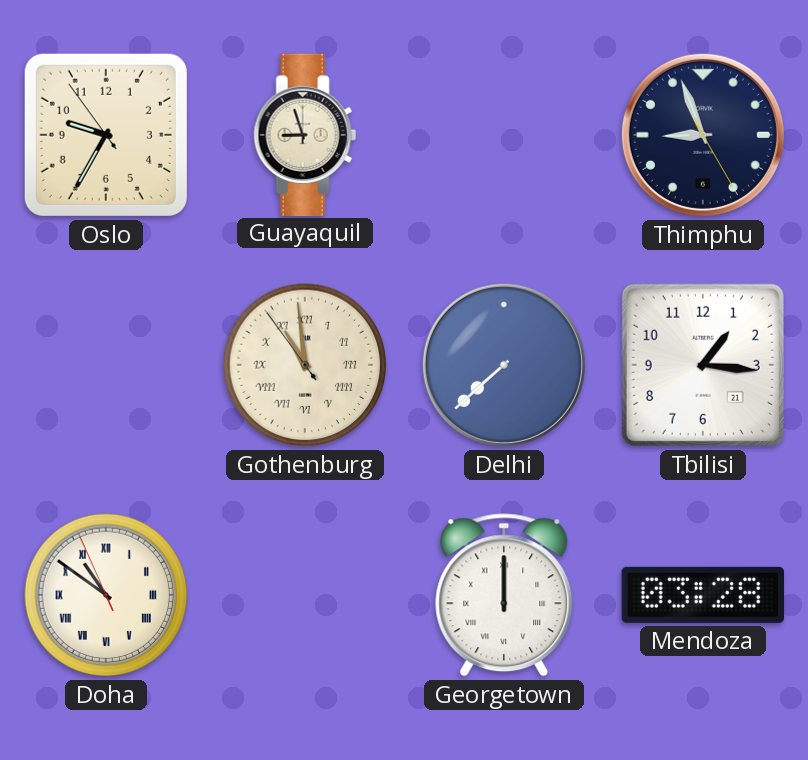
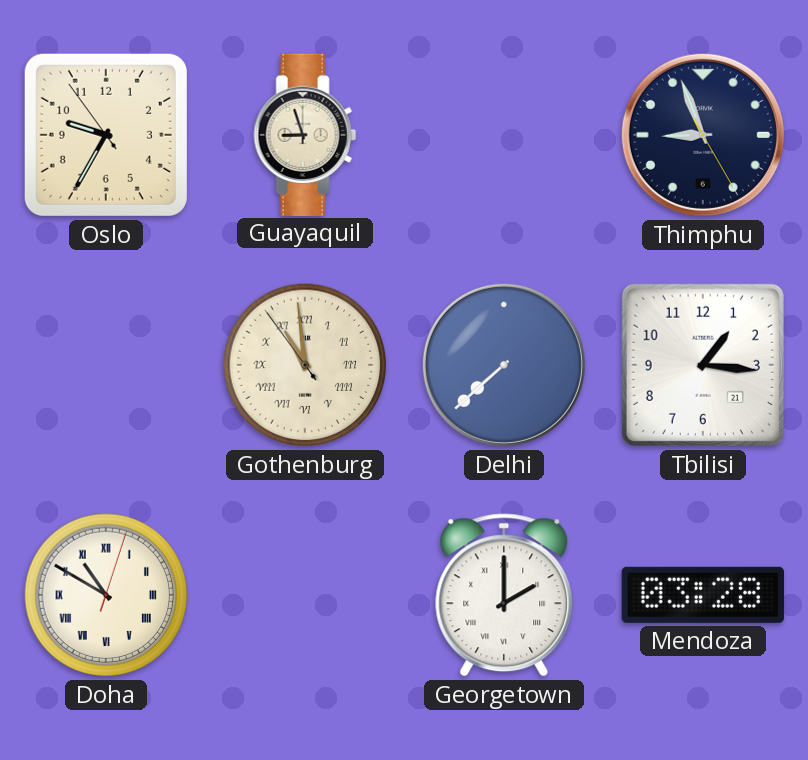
Doha: 10:50:56 -> 10:50:03
Georgetown: 12:00 -> 2:00
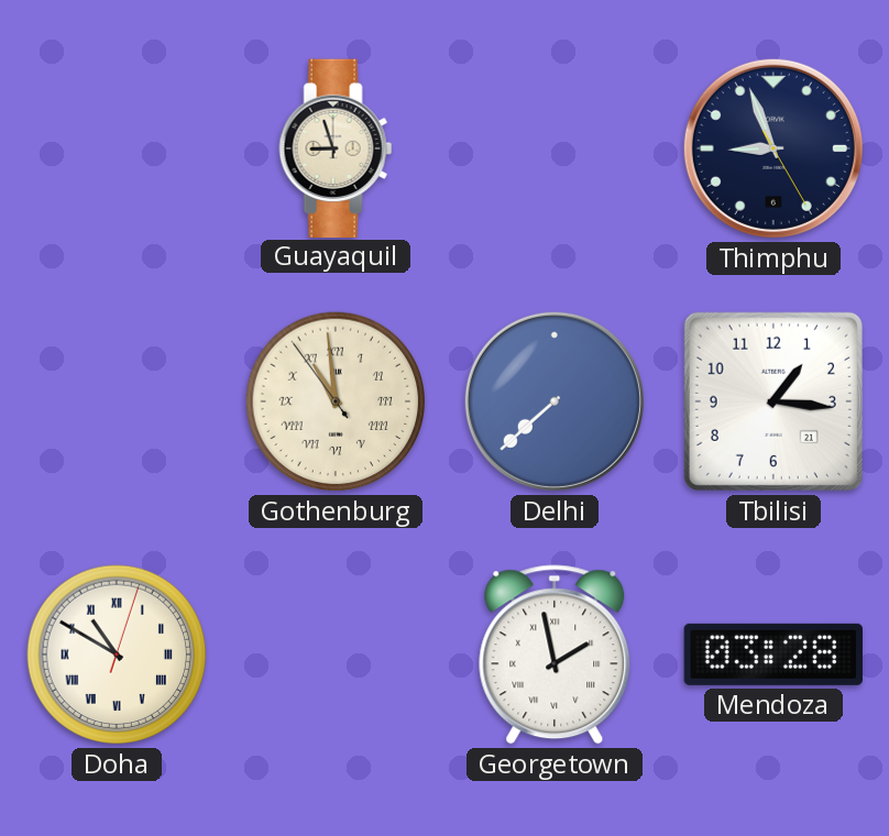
Oslo: 9:34 -> none
Georgetown: 2:00 -> 1:58
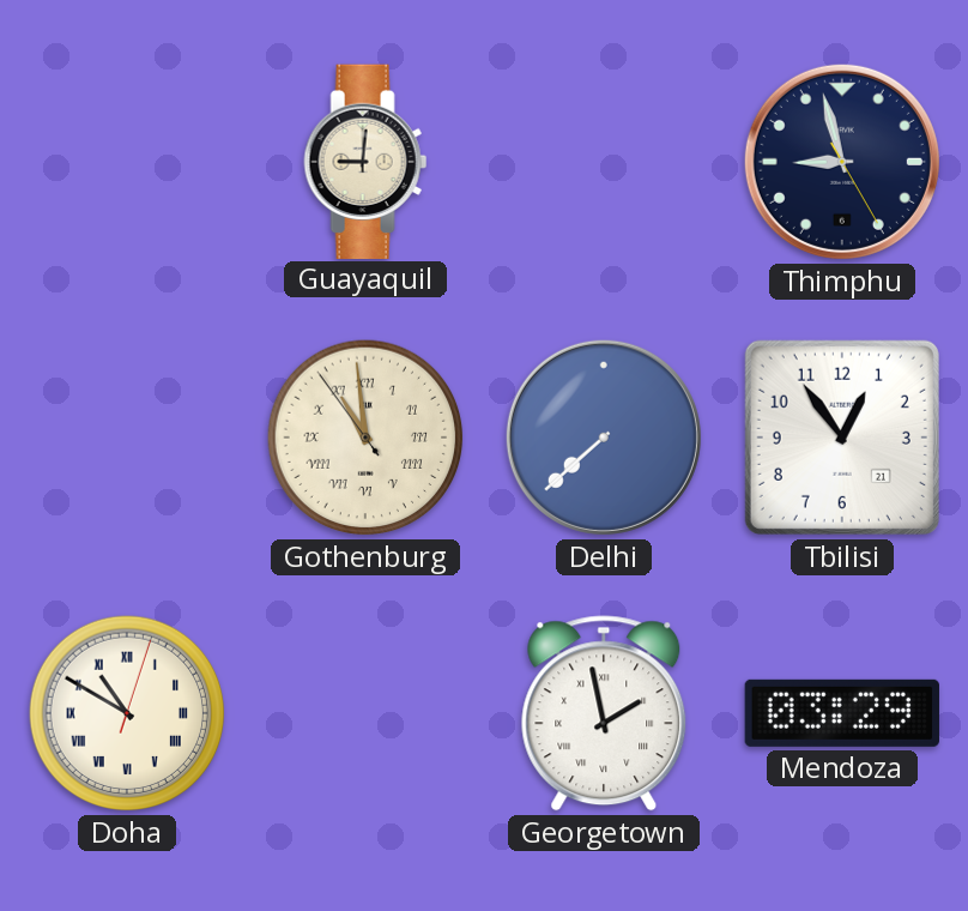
Guayaquil: 8:57 -> 9:01
Thimphu: 8:56 -> 8:57
Tbilisi: 1:16 -> 12:54
Mendoza: 03:28 -> 03:29
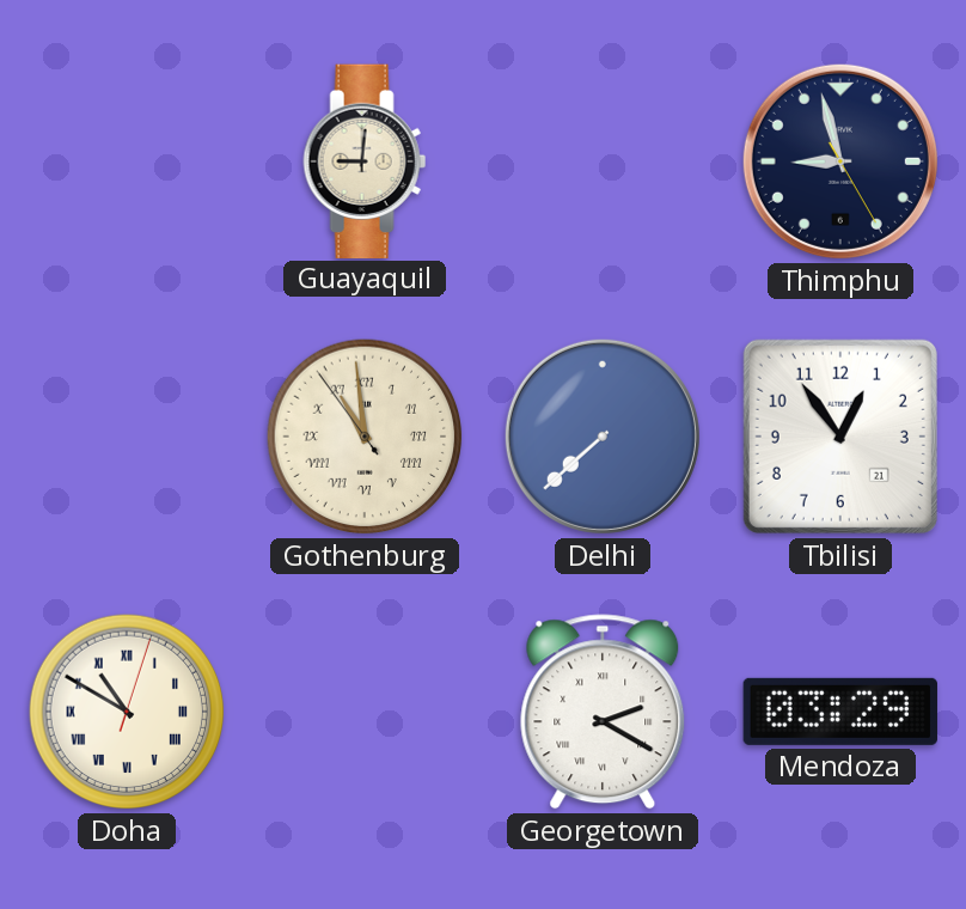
Georgetown: 1:58 -> 2:20
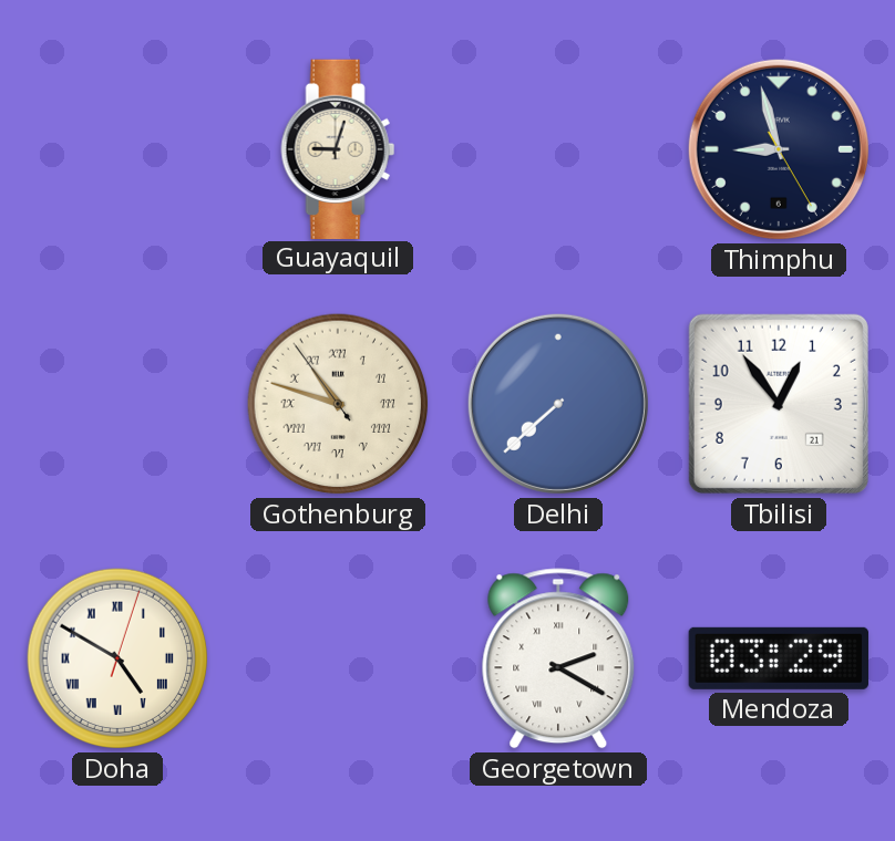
Guayaquil: 9:01 -> 9:03
Gothenburg: 10:58 -> 10:47
Doha: 10:50 -> 4:50
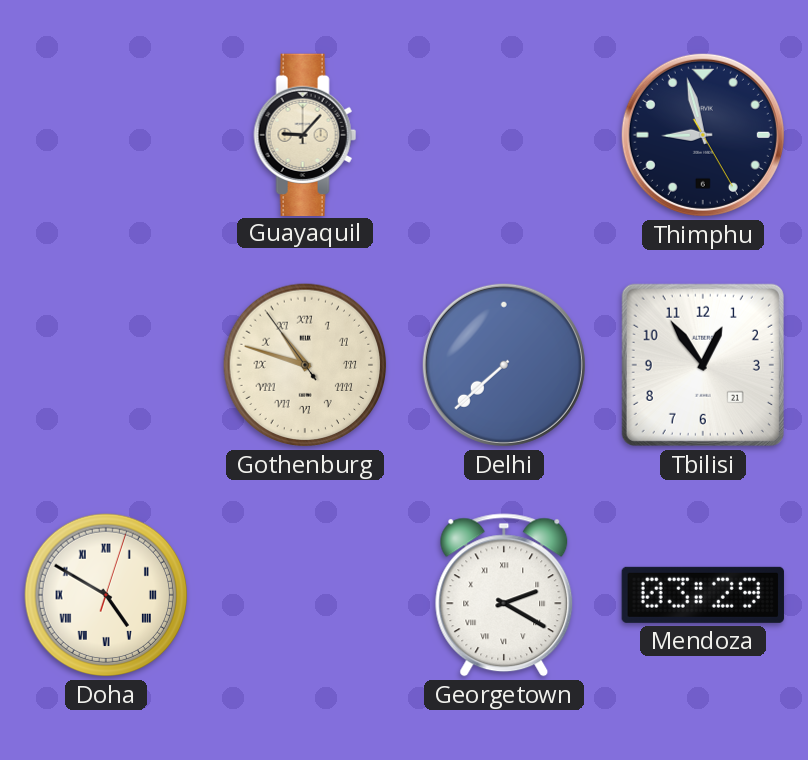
Guayaquil: 9:03 -> 9:07
